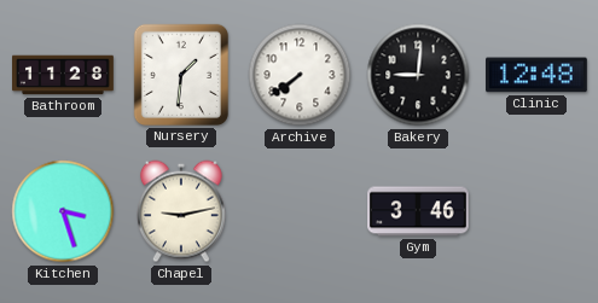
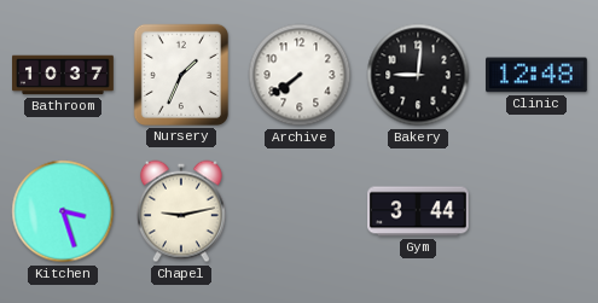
Bathroom: 11:28 -> 10:37
Nursery: 1:31 -> 1:34
Gym: 3:46 -> 3:44
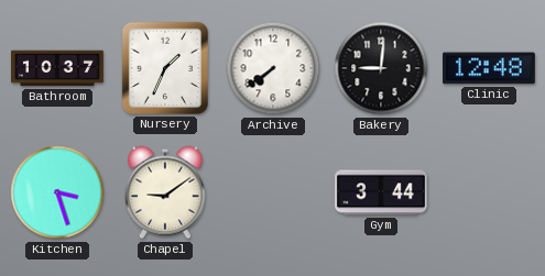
Chapel: 9:13 -> 9:09
